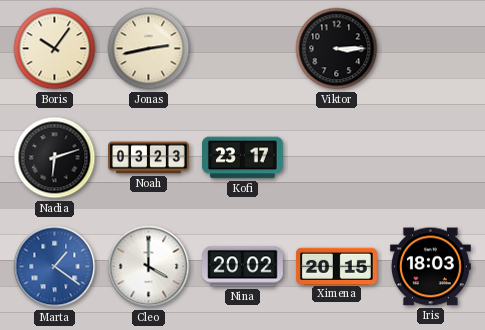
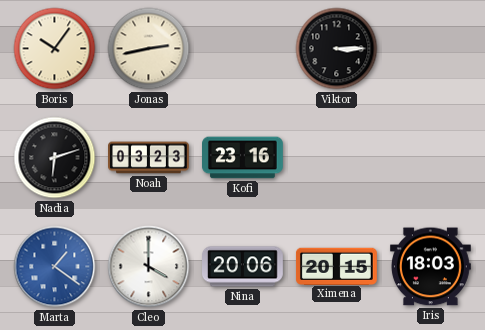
Kofi: 23:17 -> 23:16
Nina: 20:02 -> 20:06
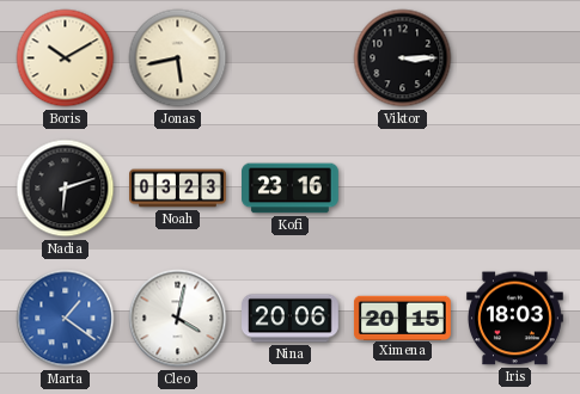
Boris: 10:06 -> 10:10
Jonas: 2:43 -> 5:43
Cleo: 4:00 -> 4:02
